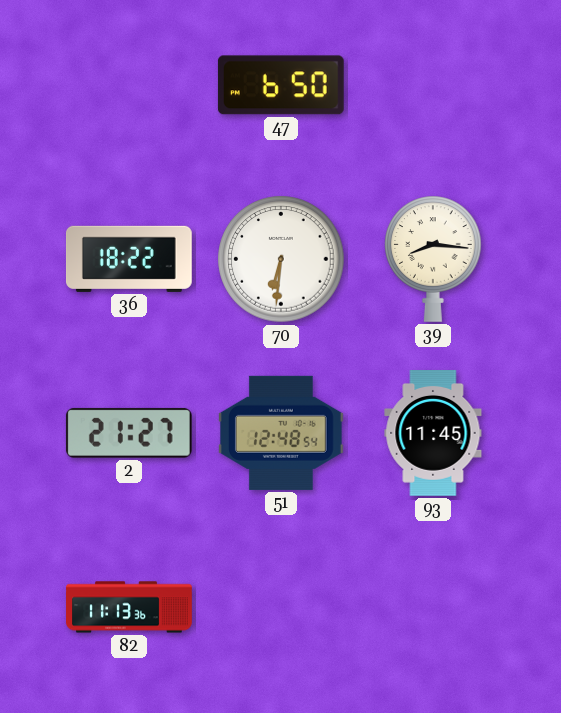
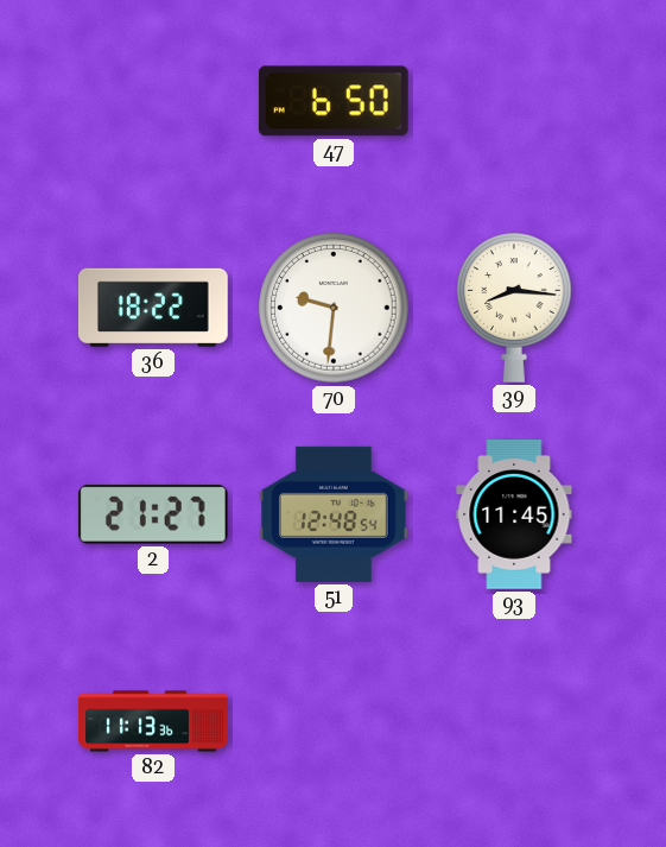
70: 6:31 -> 9:31
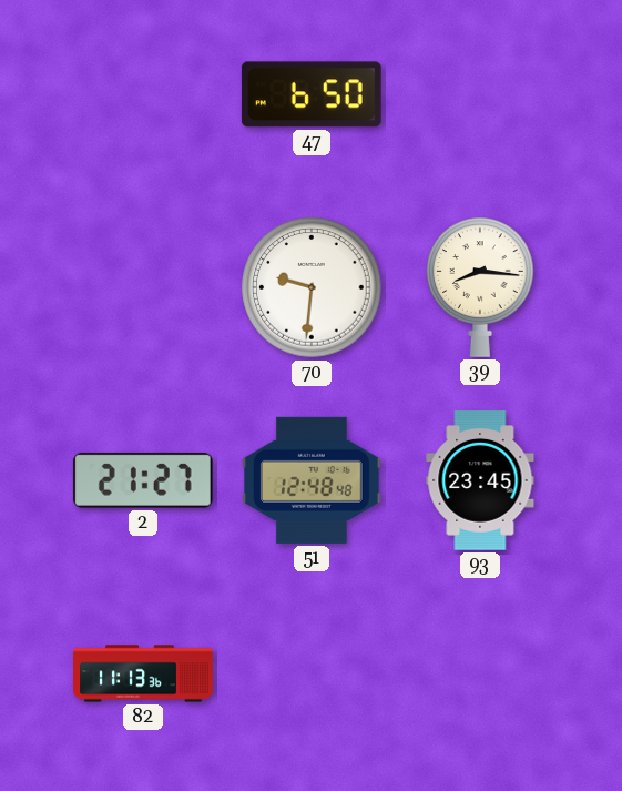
36: 18:22 -> none
51: 12:48:54 -> 12:48:48
93: 11:45 -> 23:45
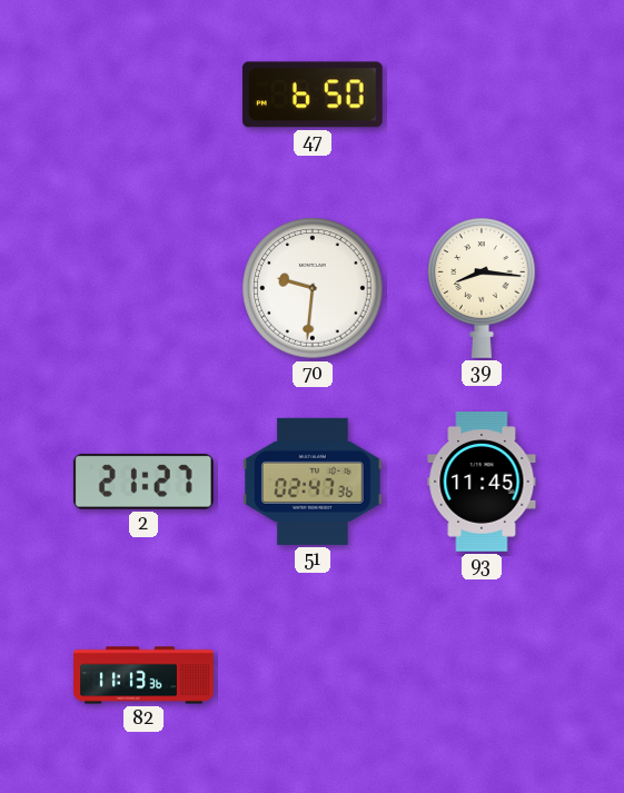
51: 12:48 -> 02:47
93: 23:45 -> 11:45
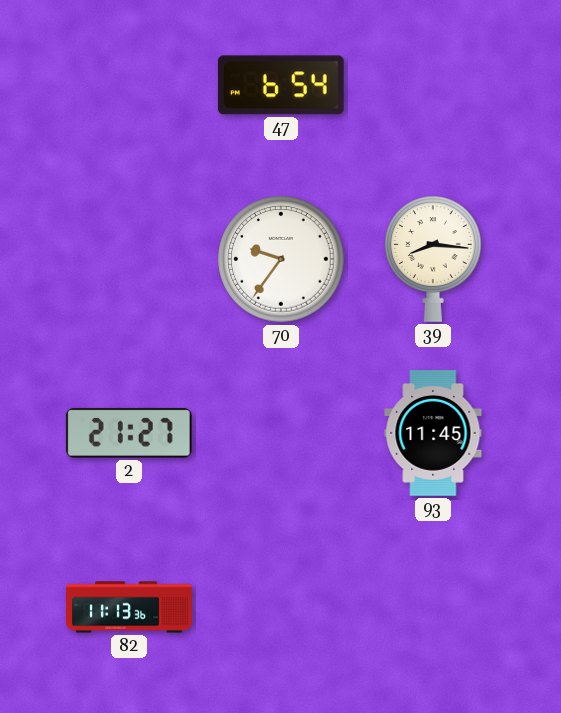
47: 6:50 -> 6:54
70: 9:31 -> 9:36
51: 02:47 -> none
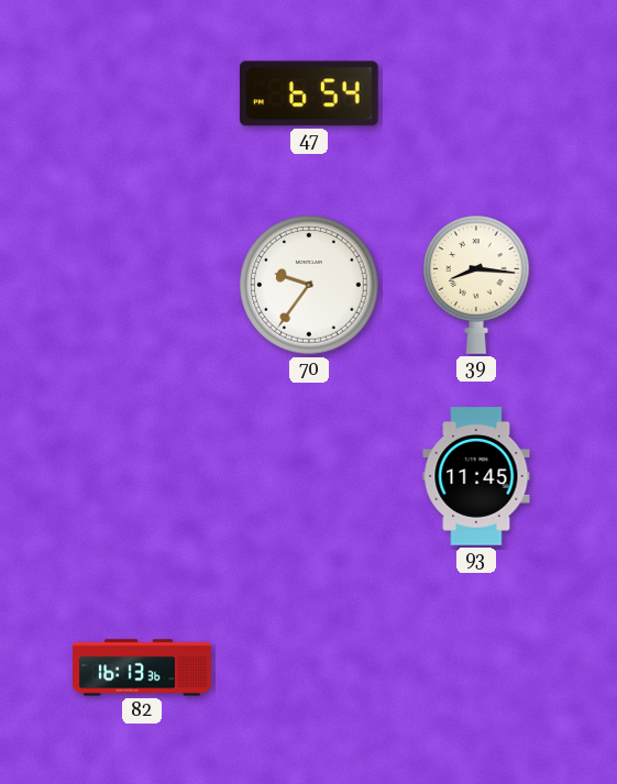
2: 21:27 -> none
82: 11:13 -> 16:13
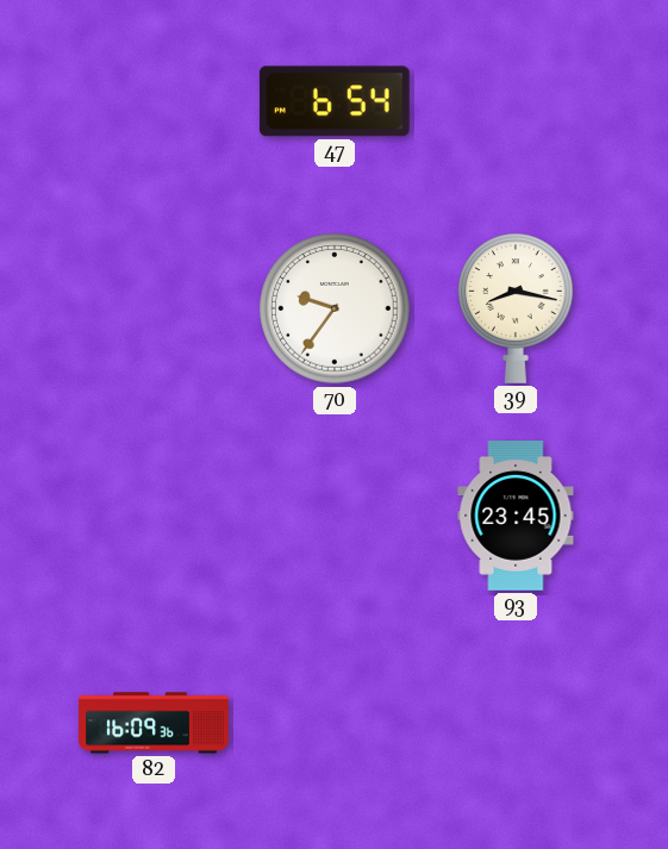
39: 8:16 -> 8:17
93: 11:45 -> 23:45
82: 16:13 -> 16:09
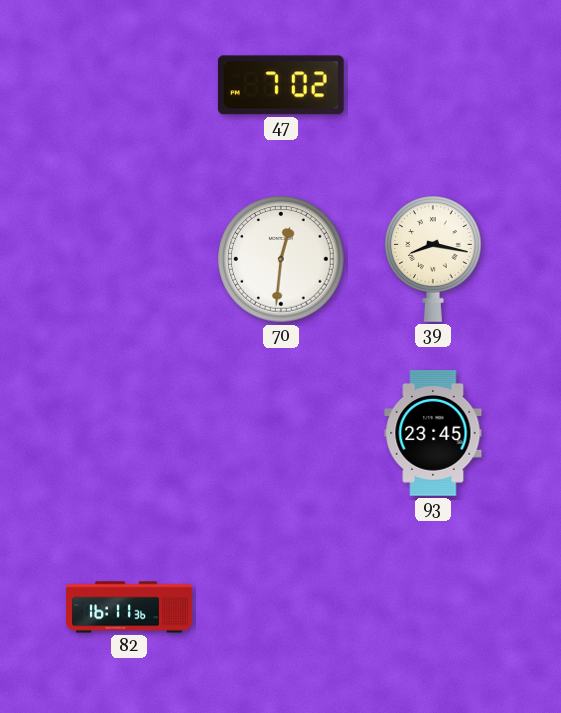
47: 6:54 -> 7:02
70: 9:36 -> 12:31
82: 16:09 -> 16:11
